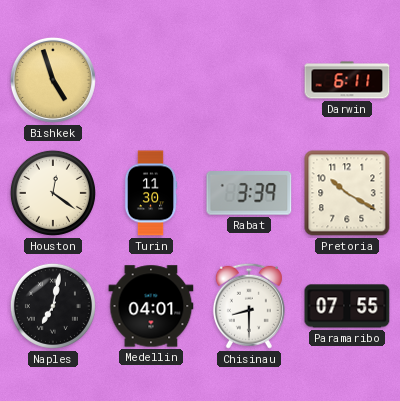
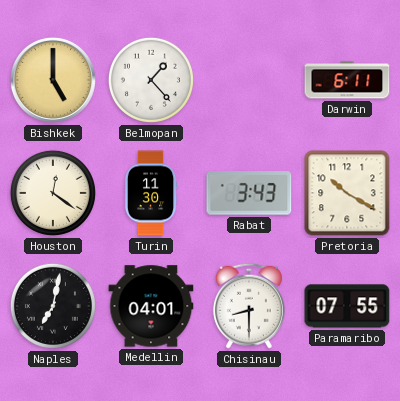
Bishkek: 4:57 -> 5:00
Belmopan: none -> 1:23
Rabat: 3:39 -> 3:43
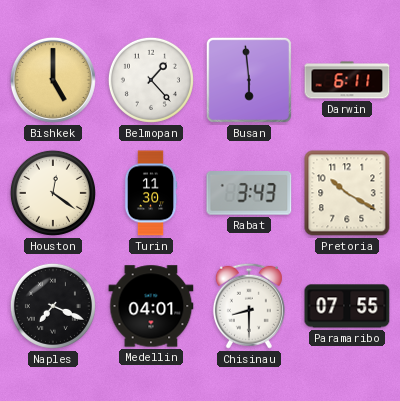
Busan: none -> 5:59
Naples: 7:02 -> 7:19
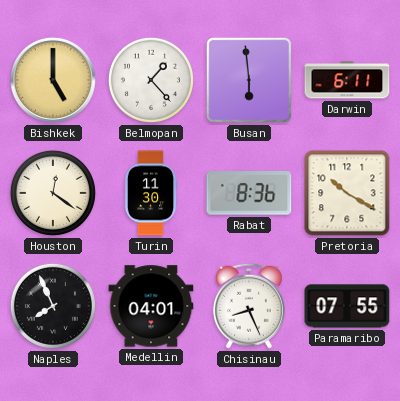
Rabat: 3:43 -> 8:36
Naples: 7:19 -> 7:56
Chisinau: 8:30 -> 8:26
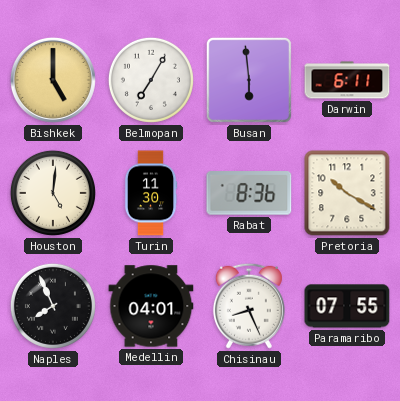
Belmopan: 1:23 -> 7:05
Houston: 12:21 -> 5:01
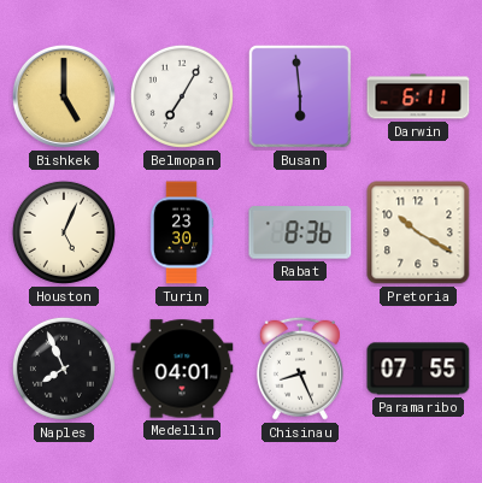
Houston: 5:01 -> 5:04
Turin: 11:30 -> 23:30
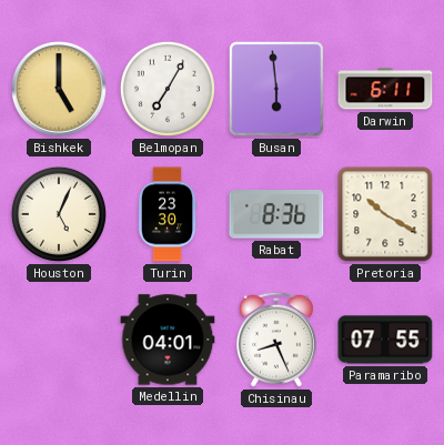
Naples: 7:56 -> none
